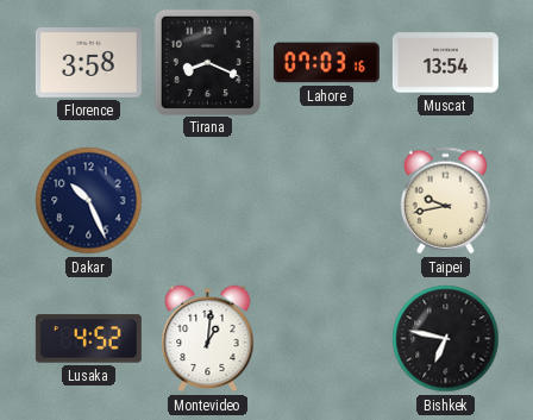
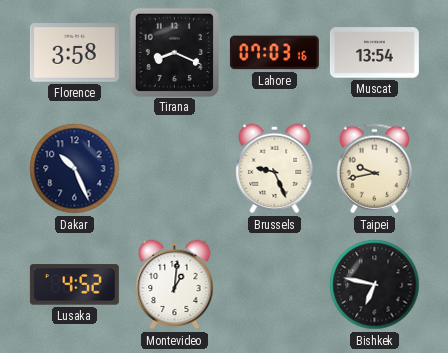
Brussels: none -> 9:26
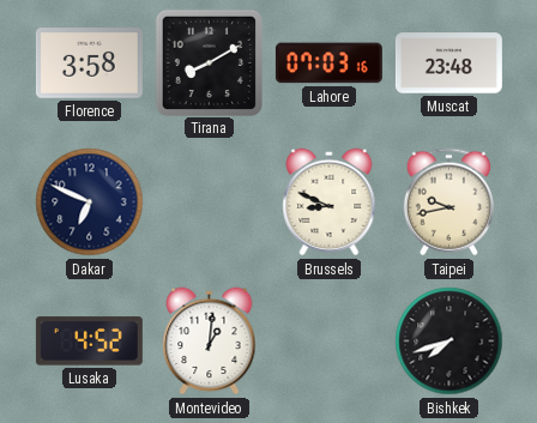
Tirana: 8:19 -> 8:10
Muscat: 13:54 -> 23:48
Dakar: 10:26 -> 6:49
Brussels: 9:26 -> 8:49
Bishkek: 6:47 -> 7:42
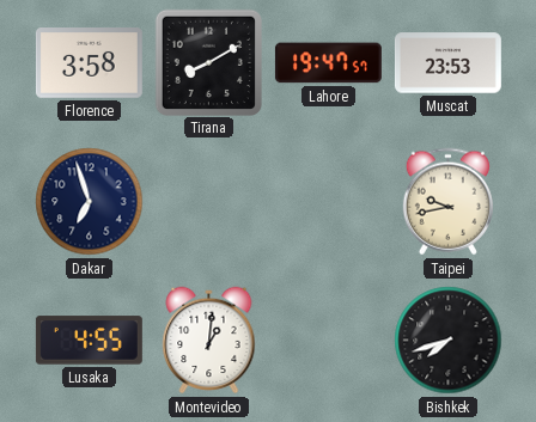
Lahore: 07:03 -> 19:47
Muscat: 23:48 -> 23:53
Dakar: 6:49 -> 6:57
Brussels: 8:49 -> none
Lusaka: 4:52 -> 4:55
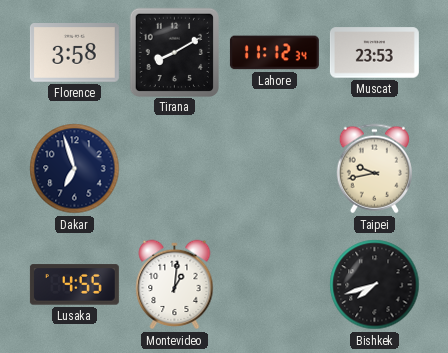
Lahore: 19:47 -> 11:12
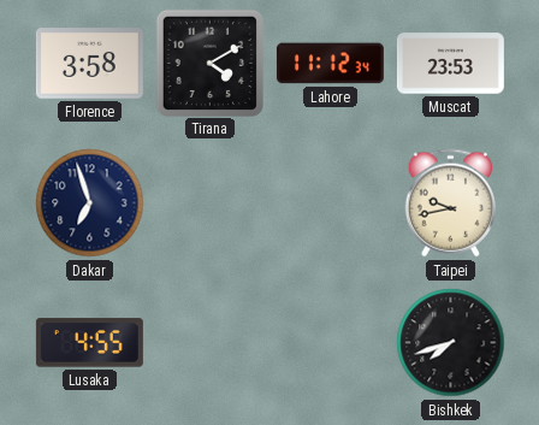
Tirana: 8:10 -> 4:10
Montevideo: 1:01 -> none
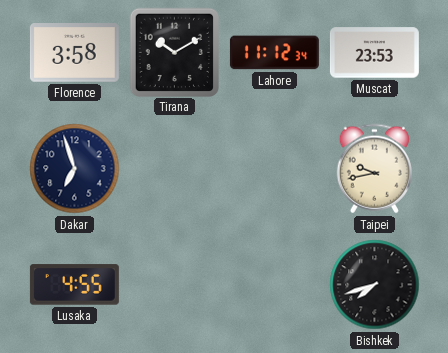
Tirana: 4:10 -> 10:10
